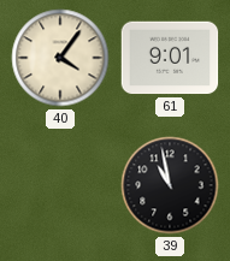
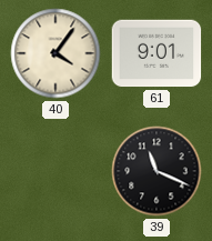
39: 10:58 -> 11:19
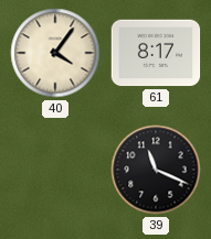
61: 9:01 -> 8:17
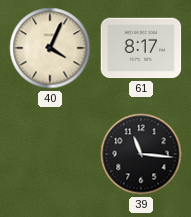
40: 4:06 -> 4:04
39: 11:19 -> 11:16
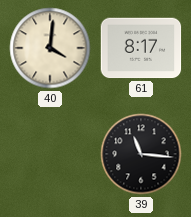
40: 4:04 -> 4:01
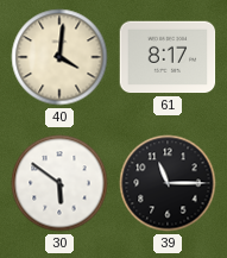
30: none -> 5:51
39: 11:16 -> 11:15
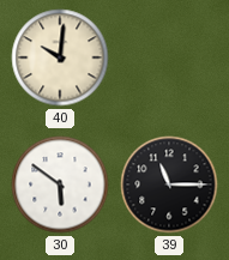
40: 4:01 -> 10:01
61: 8:17 -> none
